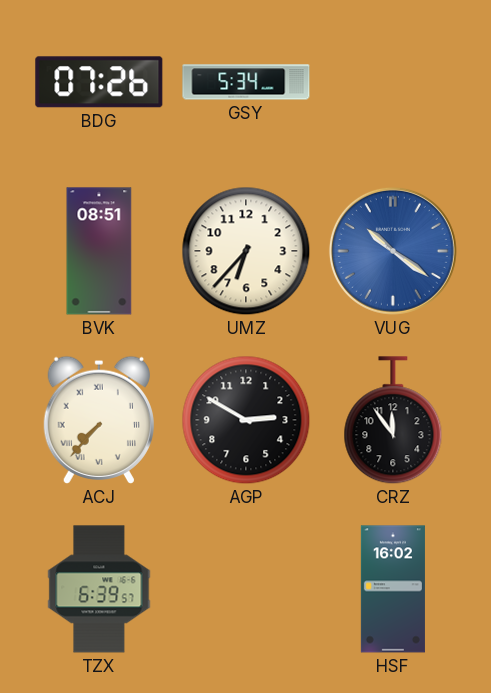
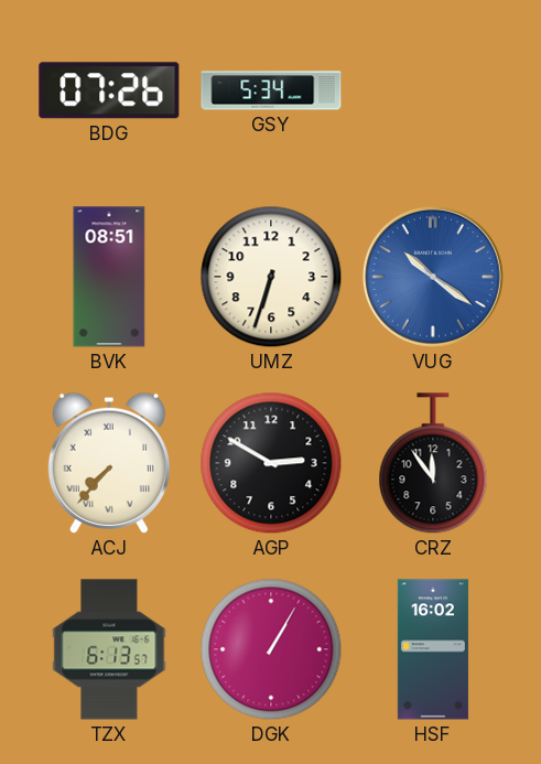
UMZ: 6:37 -> 6:33
TZX: 6:39 -> 6:13
DGK: none -> 1:05
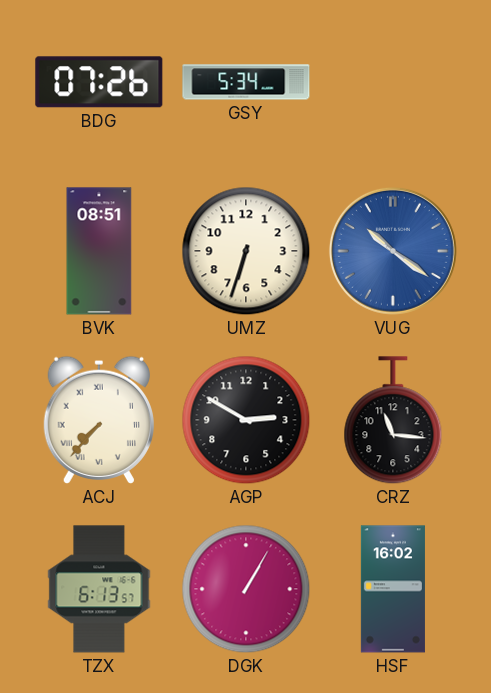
CRZ: 11:54 -> 11:16
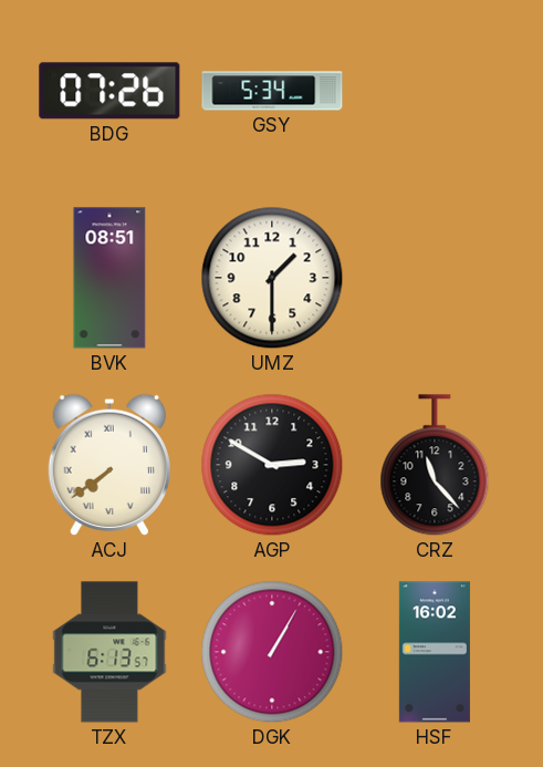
UMZ: 6:33 -> 1:30
VUG: 10:21 -> none
ACJ: 7:37 -> 7:39
CRZ: 11:16 -> 11:23
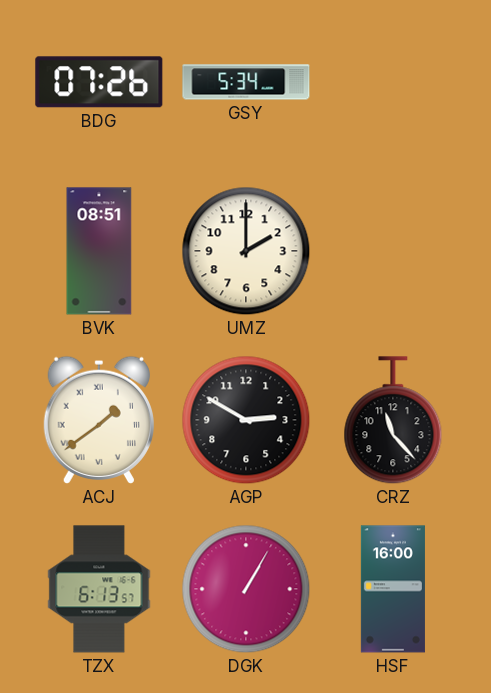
UMZ: 1:30 -> 2:00
ACJ: 7:39 -> 1:39
HSF: 16:02 -> 16:00
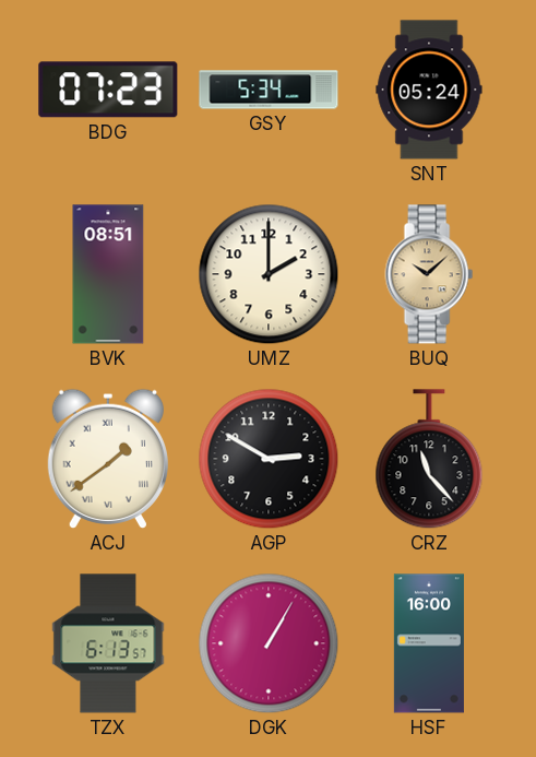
BDG: 07:26 -> 07:23
SNT: none -> 05:24
BUQ: none -> 10:08
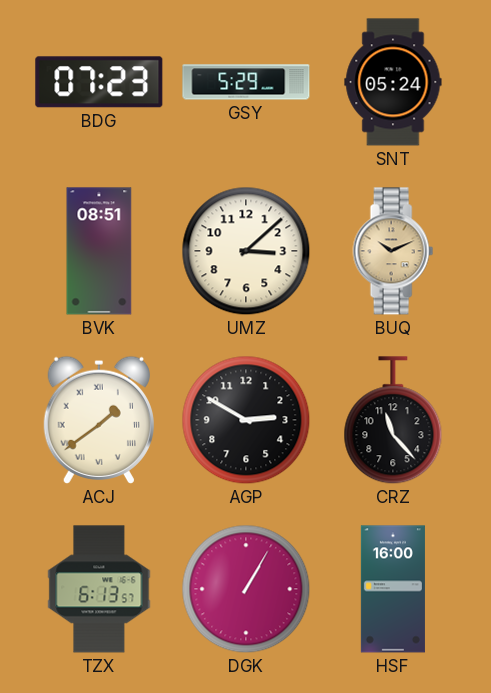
GSY: 5:34 -> 5:29
UMZ: 2:00 -> 3:08
BUQ: 10:08 -> 10:11
